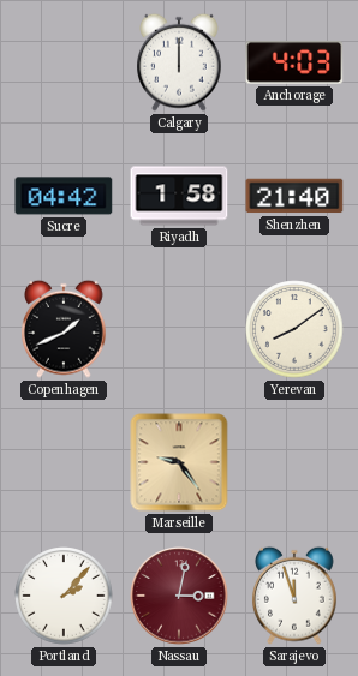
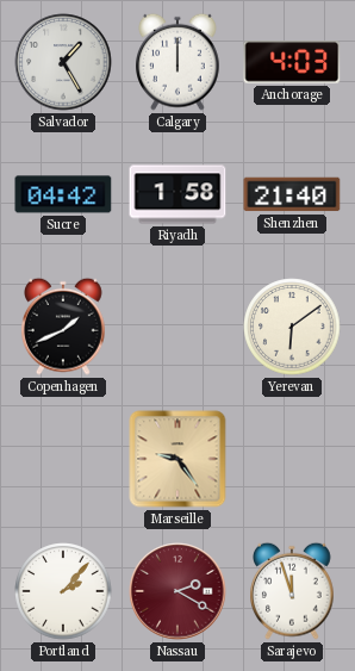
Salvador: none -> 1:25
Yerevan: 8:09 -> 6:09
Nassau: 3:02 -> 2:20
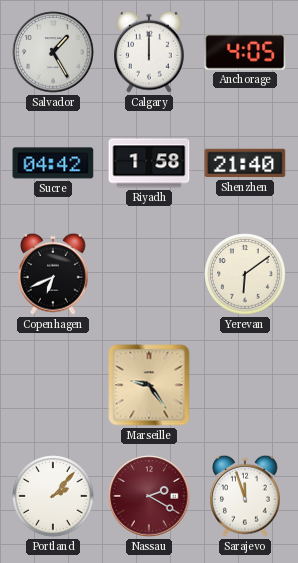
Anchorage: 4:03 -> 4:05
Copenhagen: 1:41 -> 6:41
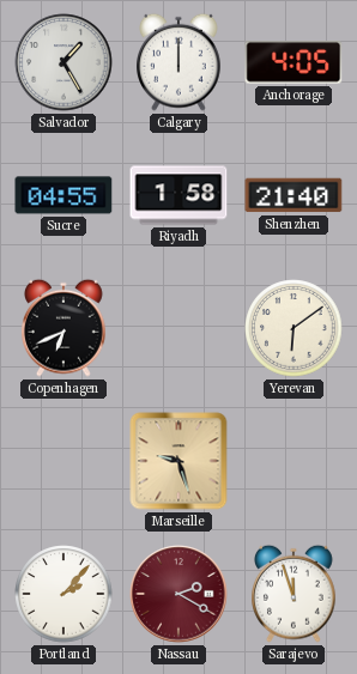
Sucre: 04:42 -> 04:55
Marseille: 9:24 -> 9:27
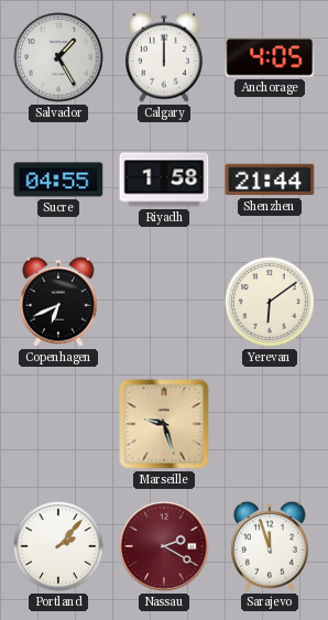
Shenzhen: 21:40 -> 21:44
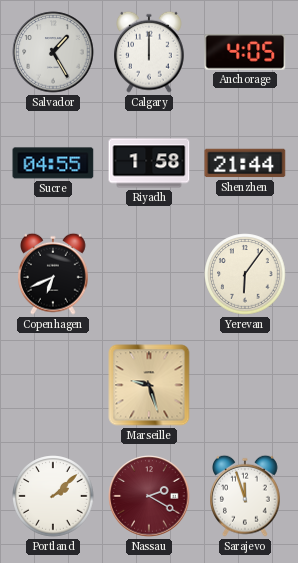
Yerevan: 6:09 -> 6:06
Portland: 2:07 -> 2:08
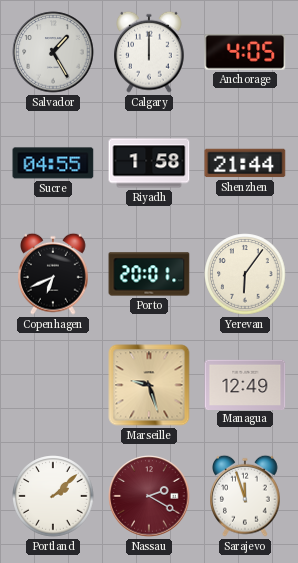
Porto: none -> 20:01
Managua: none -> 12:49
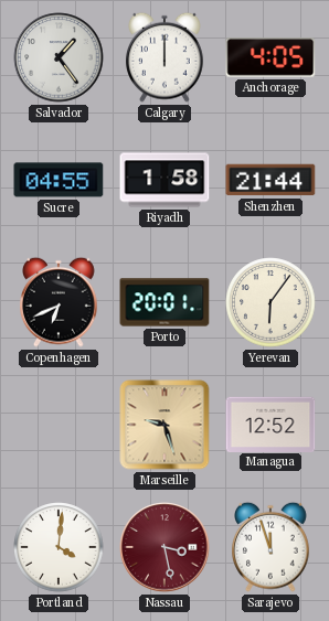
Salvador: 1:25 -> 1:24
Managua: 12:49 -> 12:52
Portland: 2:08 -> 4:01
Nassau: 2:20 -> 3:28
